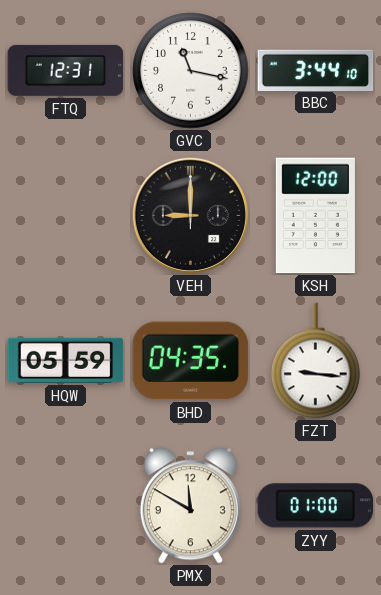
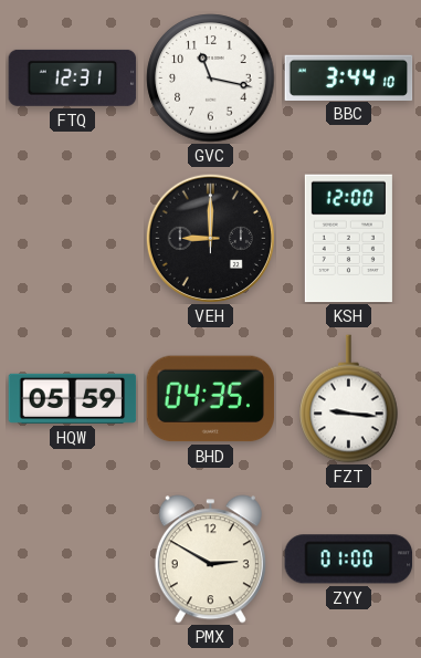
PMX: 11:50 -> 2:50
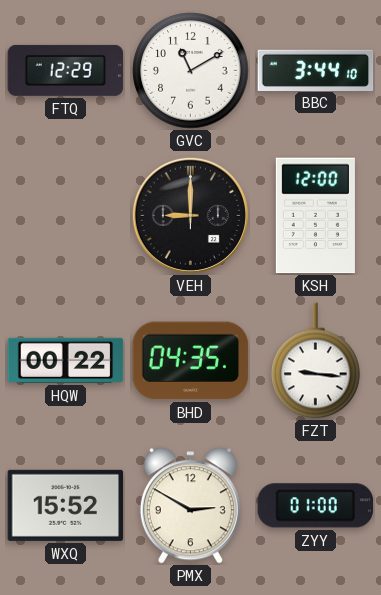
FTQ: 12:31 -> 12:29
GVC: 11:17 -> 11:10
HQW: 05:59 -> 00:22
WXQ: none -> 15:52
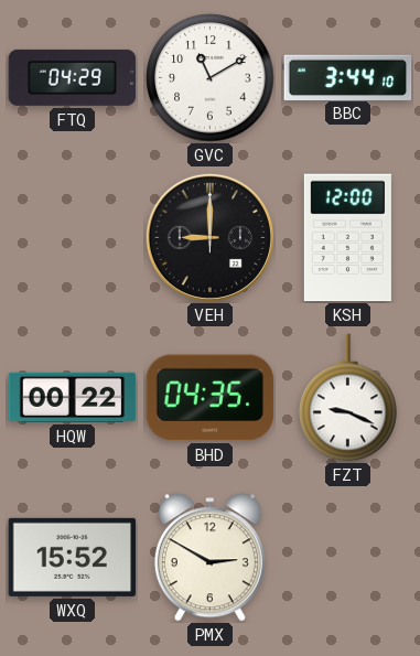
FTQ: 12:29 -> 04:29
FZT: 9:16 -> 9:19
ZYY: 01:00 -> none
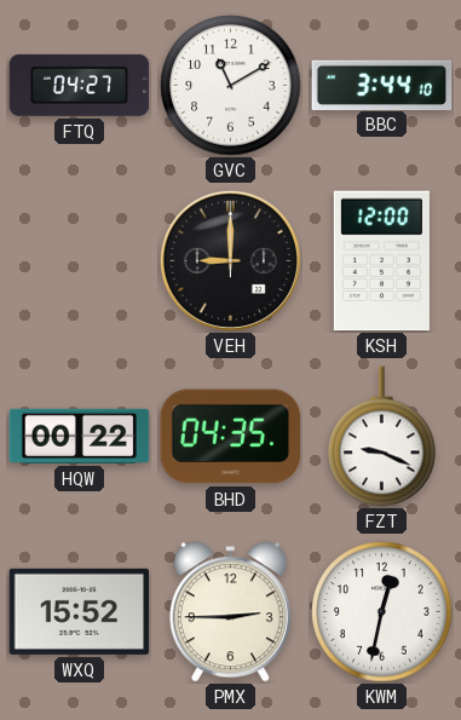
FTQ: 04:29 -> 04:27
PMX: 2:50 -> 2:45
KWM: none -> 12:32
